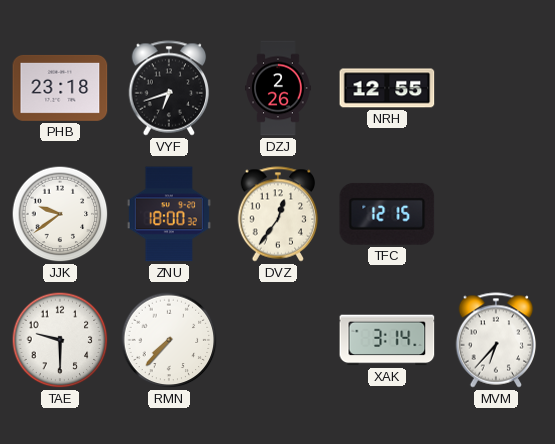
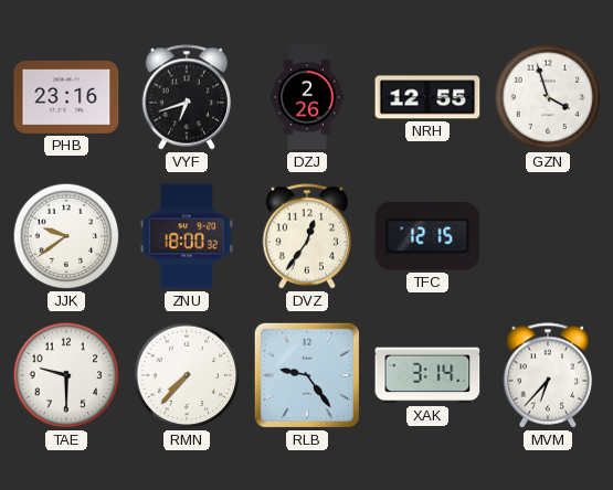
PHB: 23:18 -> 23:16
GZN: none -> 3:57
RLB: none -> 9:24
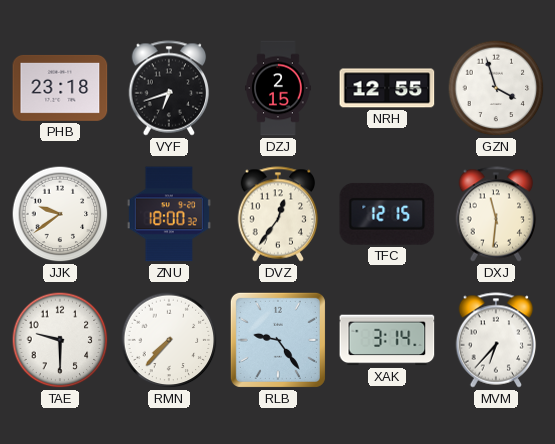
PHB: 23:16 -> 23:18
DZJ: 2:26 -> 2:15
DXJ: none -> 11:31
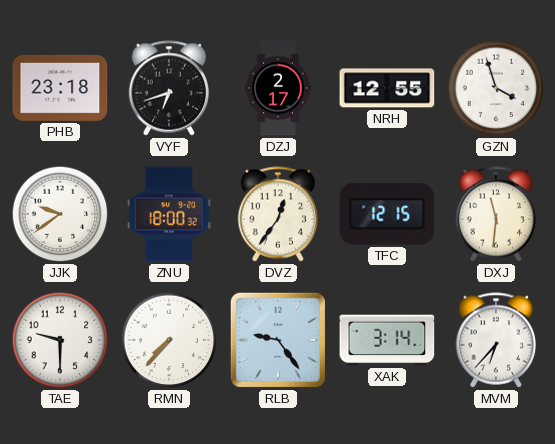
DZJ: 2:15 -> 2:17
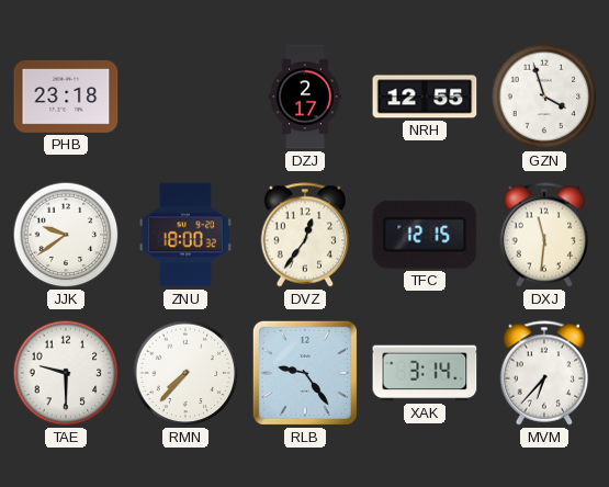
VYF: 6:42 -> none
